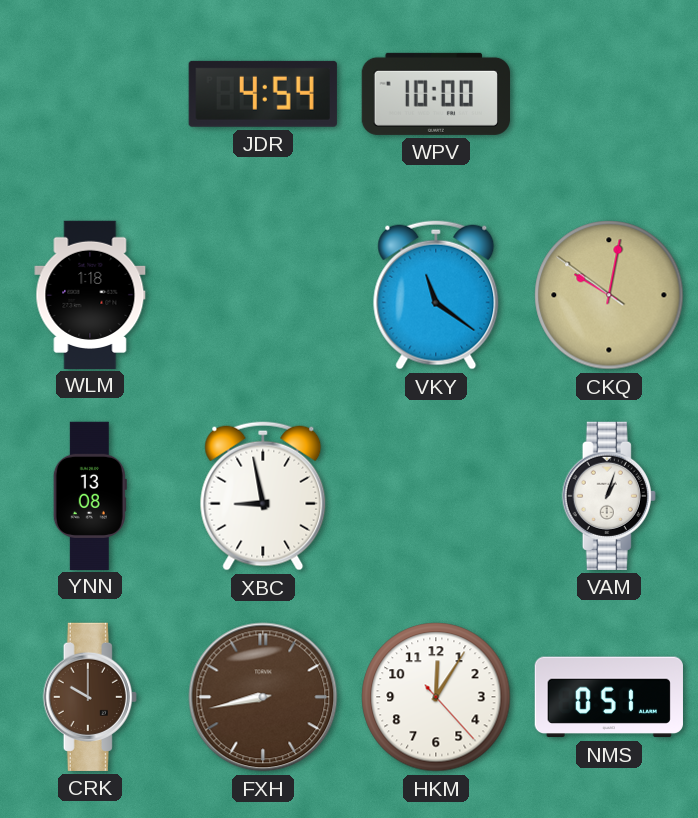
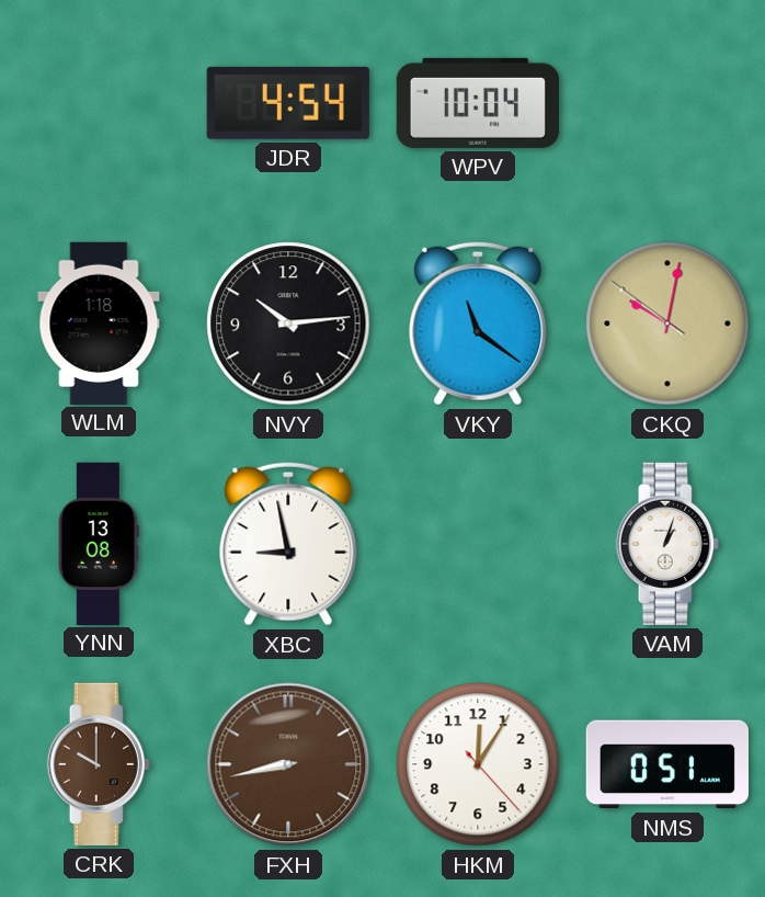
WPV: 10:00 -> 10:04
NVY: none -> 10:14
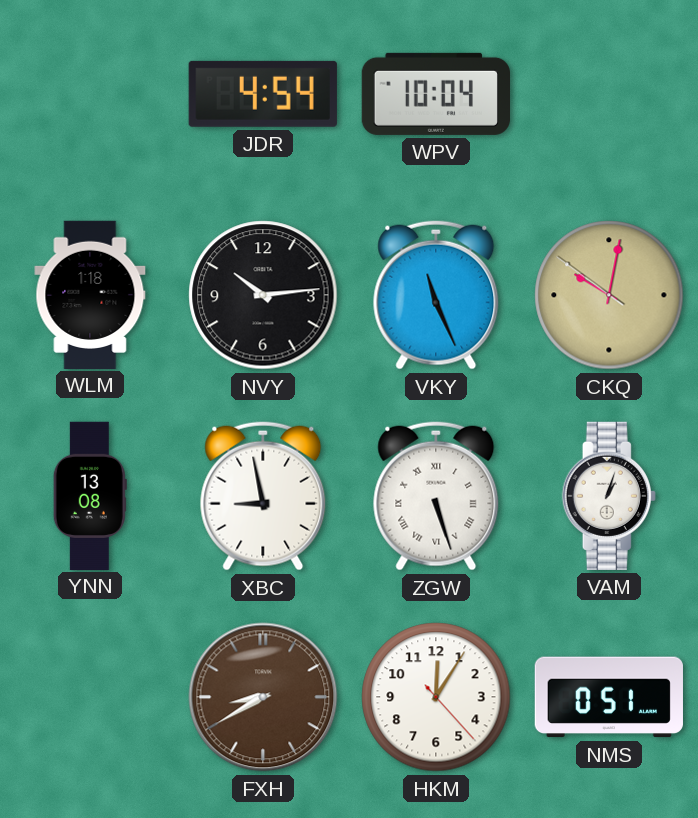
VKY: 11:21 -> 11:26
ZGW: none -> 5:27
CRK: 10:00 -> none
FXH: 8:43 -> 8:40
